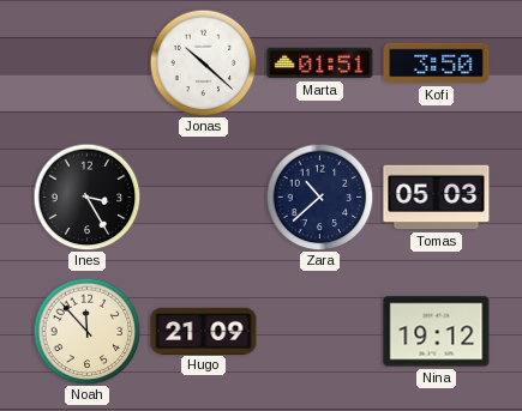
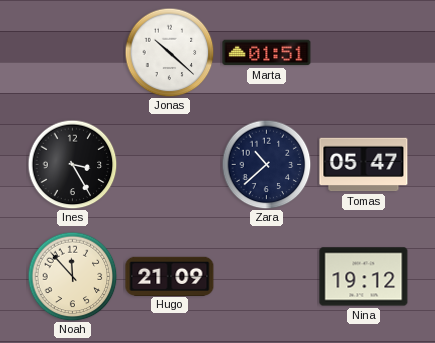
Kofi: 3:50 -> none
Tomas: 05:03 -> 05:47
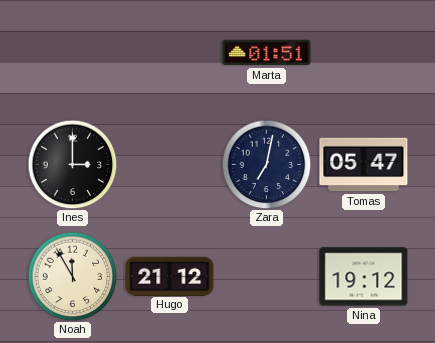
Jonas: 10:22 -> none
Ines: 3:25 -> 3:00
Zara: 10:38 -> 7:02
Noah: 11:53 -> 11:55
Hugo: 21:09 -> 21:12
